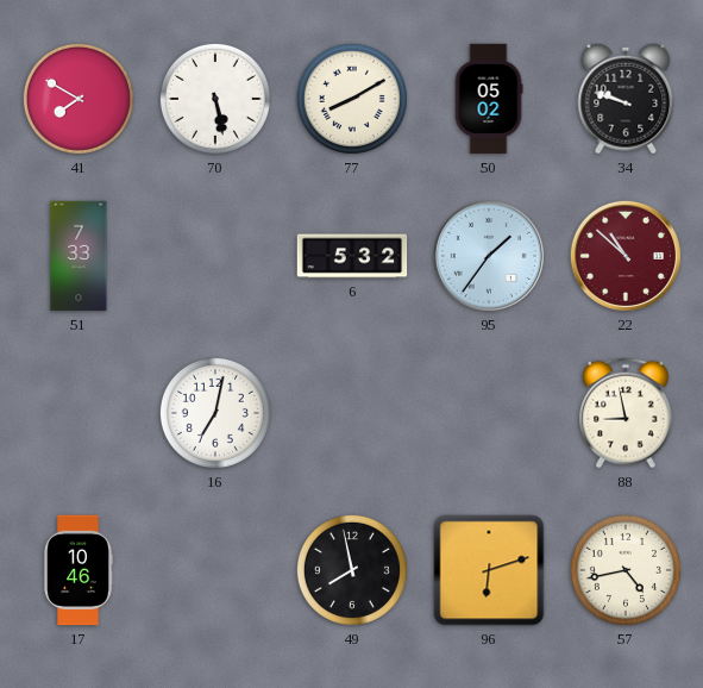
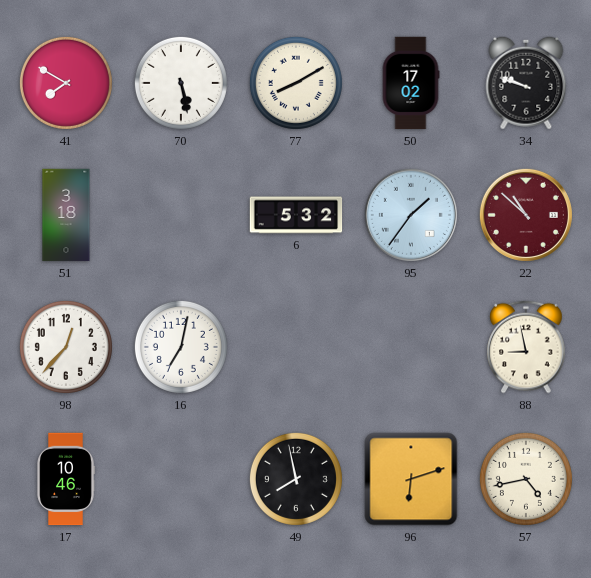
50: 05:02 -> 17:02
51: 7:33 -> 3:18
98: none -> 12:37
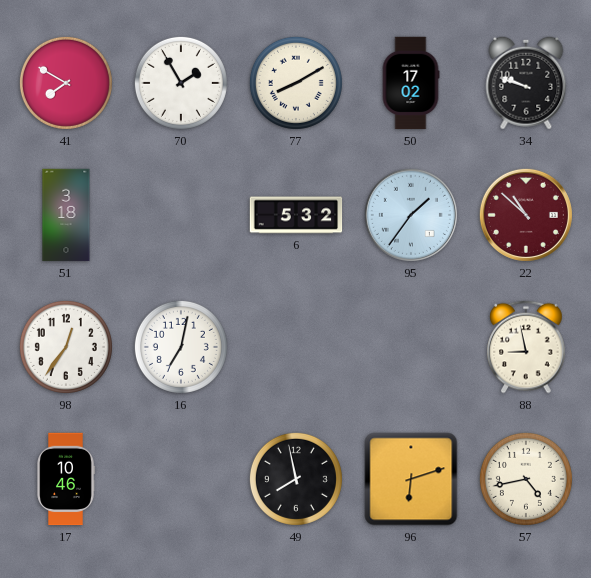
70: 5:28 -> 1:55
98: 12:37 -> 12:36
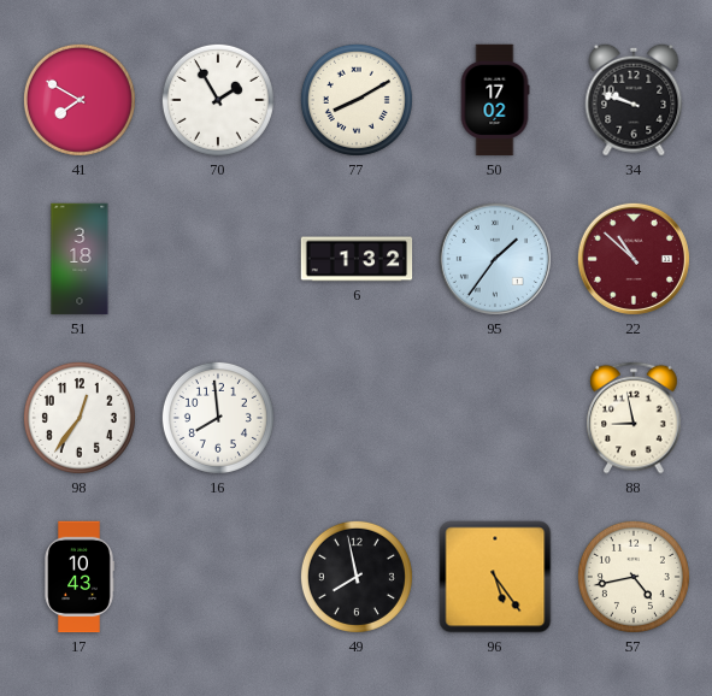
6: 5:32 -> 1:32
16: 7:02 -> 7:59
17: 10:46 -> 10:43
96: 6:12 -> 5:24
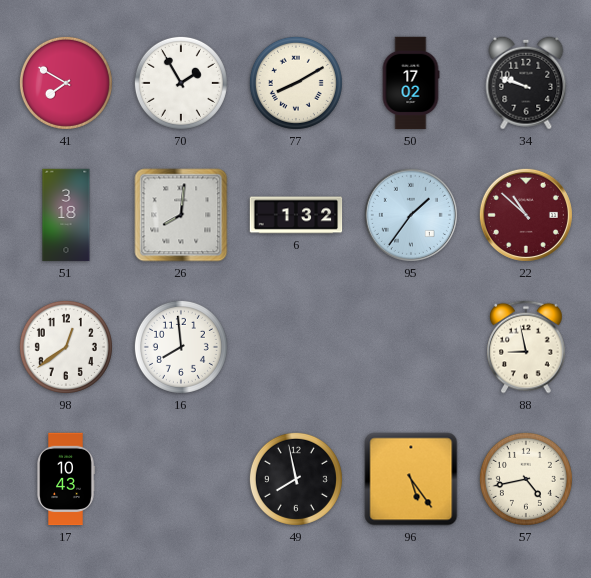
26: none -> 8:01
98: 12:36 -> 12:39
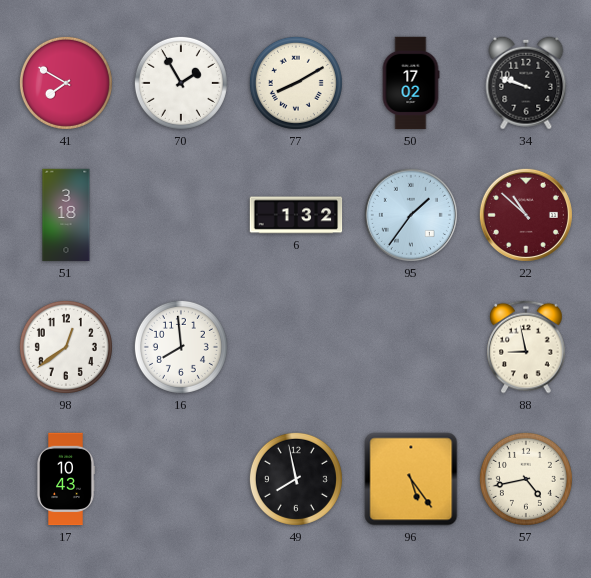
26: 8:01 -> none
